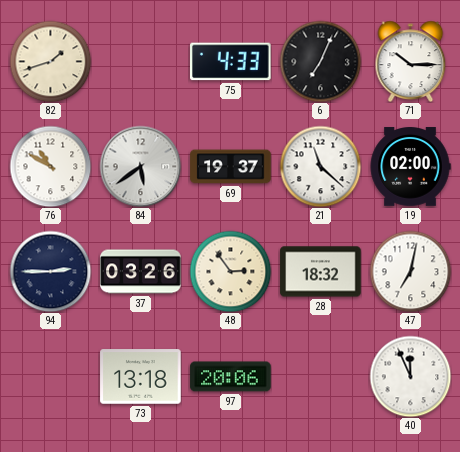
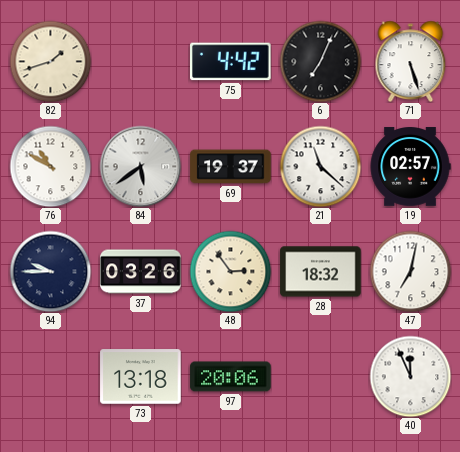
75: 4:33 -> 4:42
71: 10:15 -> 5:27
19: 02:00 -> 02:57
94: 2:45 -> 9:45
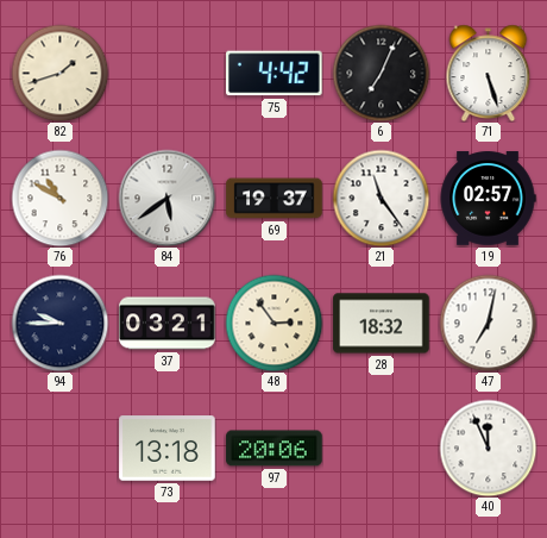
21: 11:22 -> 11:24
37: 03:26 -> 03:21
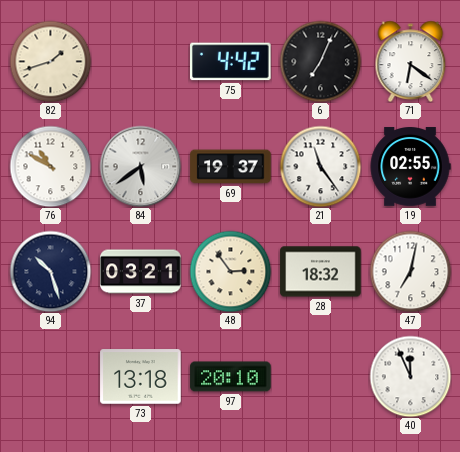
71: 5:27 -> 6:21
19: 02:57 -> 02:55
94: 9:45 -> 10:27
97: 20:06 -> 20:10
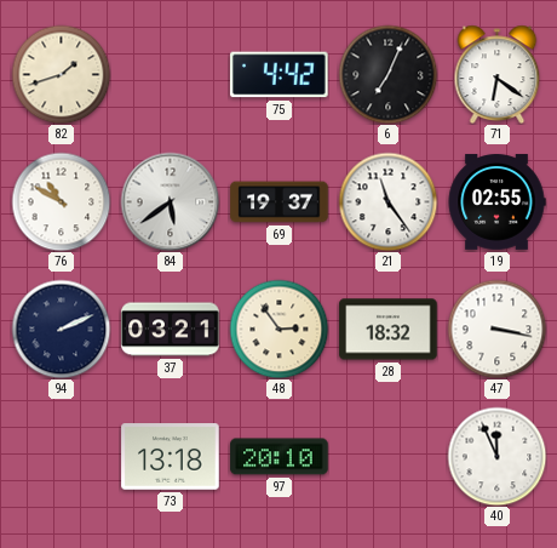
94: 10:27 -> 2:11
47: 7:02 -> 3:17
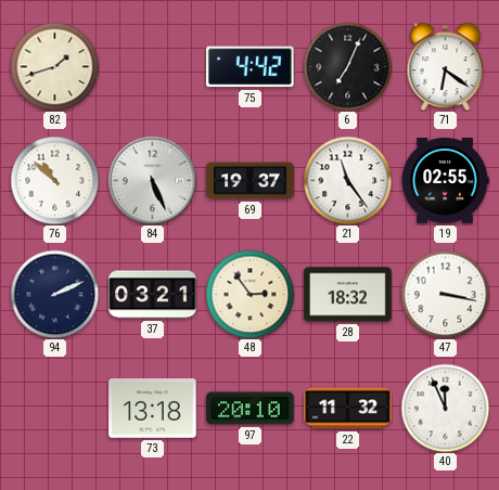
76: 10:50 -> 10:52
84: 5:39 -> 5:26
22: none -> 11:32
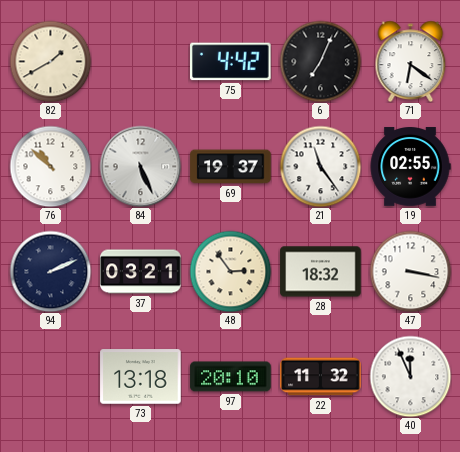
82: 1:42 -> 1:40
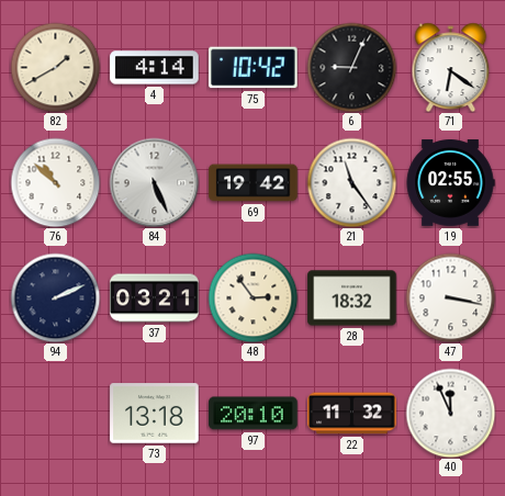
4: none -> 4:14
75: 4:42 -> 10:42
6: 7:04 -> 9:04
69: 19:37 -> 19:42
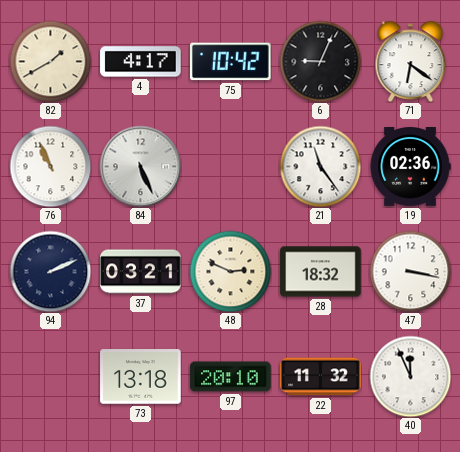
4: 4:14 -> 4:17
76: 10:52 -> 10:56
69: 19:42 -> none
19: 02:55 -> 02:36
48: 2:54 -> 2:49
